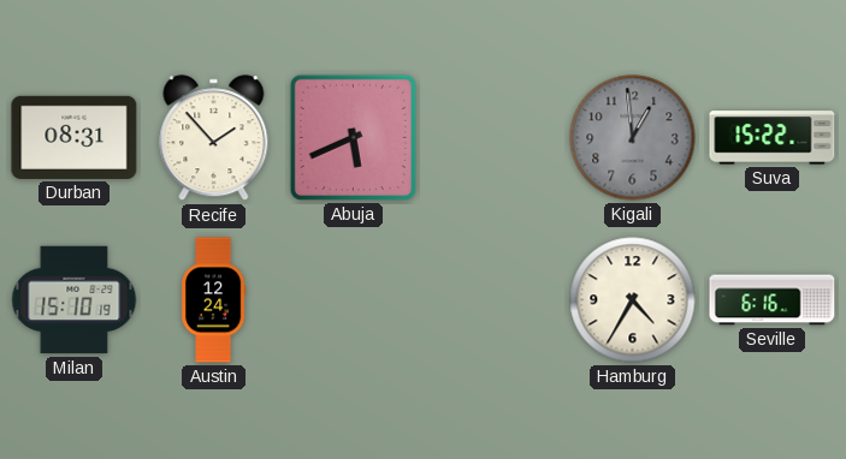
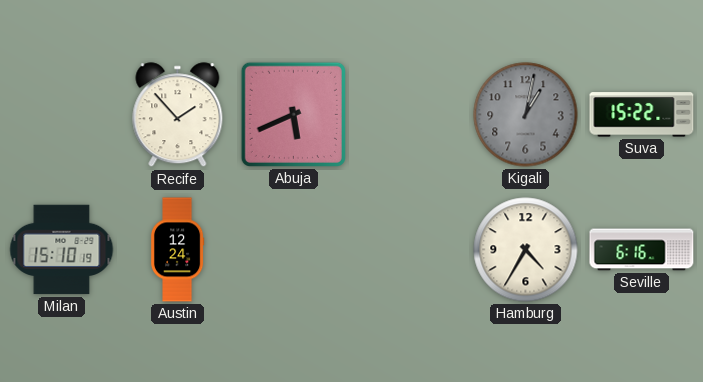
Durban: 08:31 -> none
Kigali: 12:59 -> 1:02
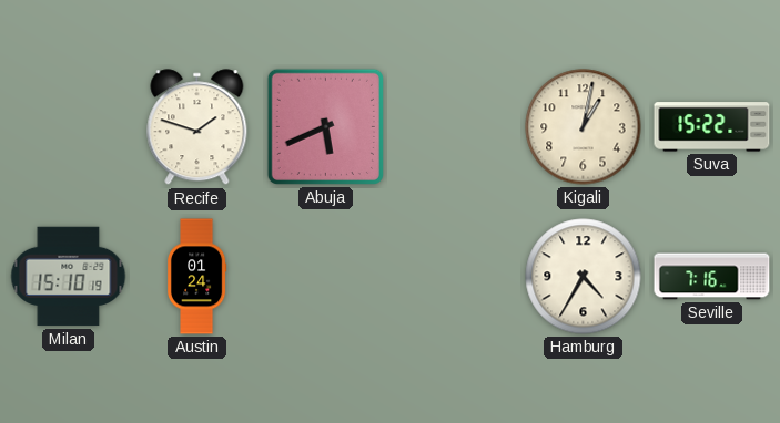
Recife: 1:53 -> 1:48
Kigali dial: grey -> cream
Austin: 12:24 -> 01:24
Seville: 6:16 -> 7:16
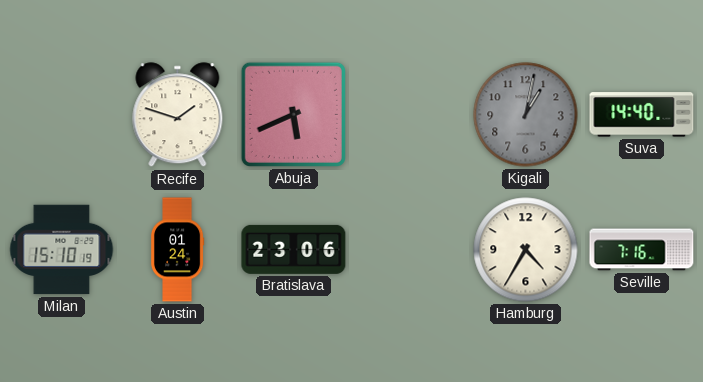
Kigali dial: cream -> grey
Suva: 15:22 -> 14:40
Bratislava: none -> 23:06
